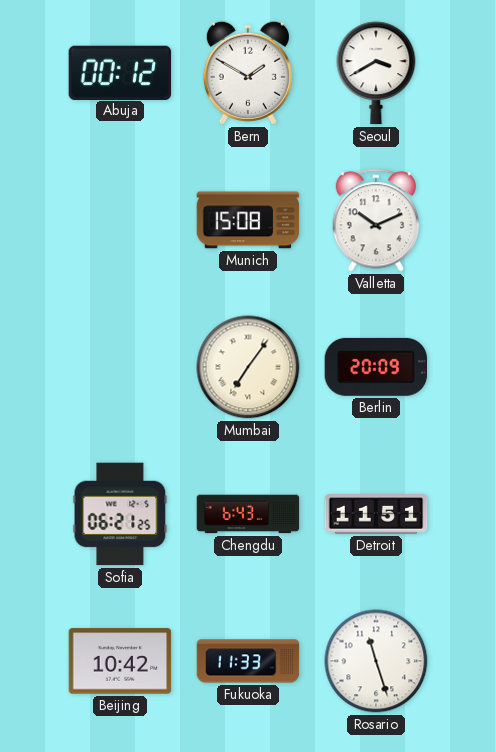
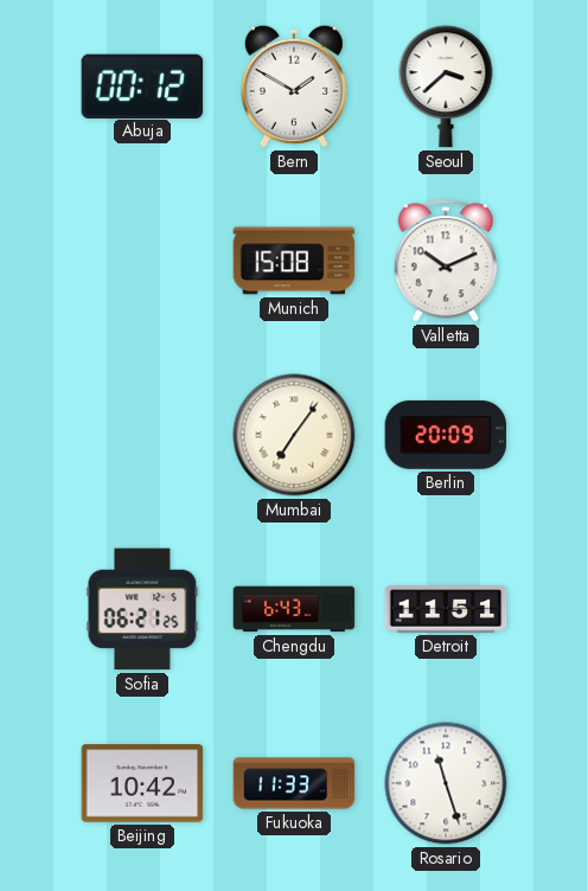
Seoul: 3:40 -> 3:38
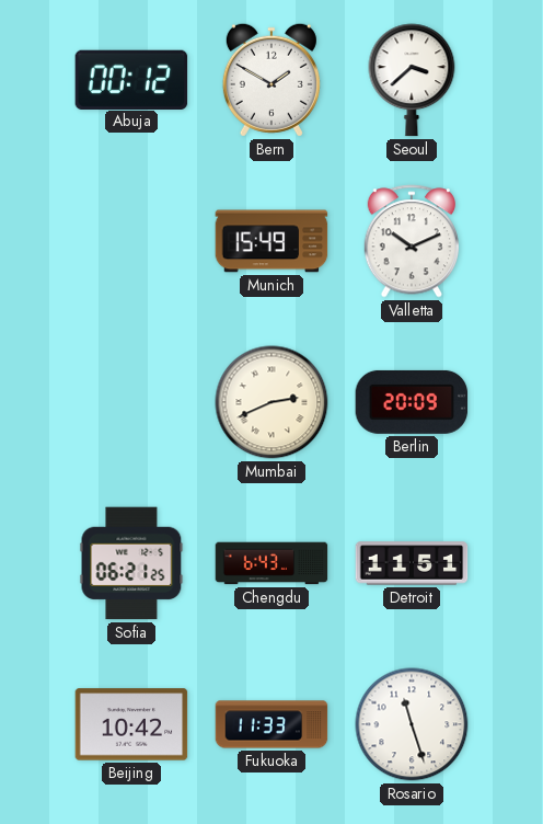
Munich: 15:08 -> 15:49
Mumbai: 7:06 -> 2:41
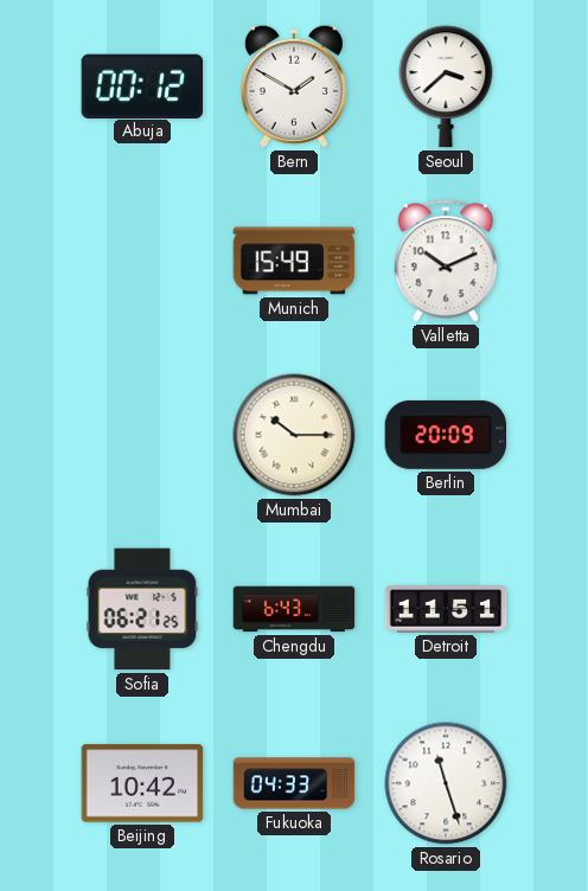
Mumbai: 2:41 -> 10:15
Fukuoka: 11:33 -> 04:33
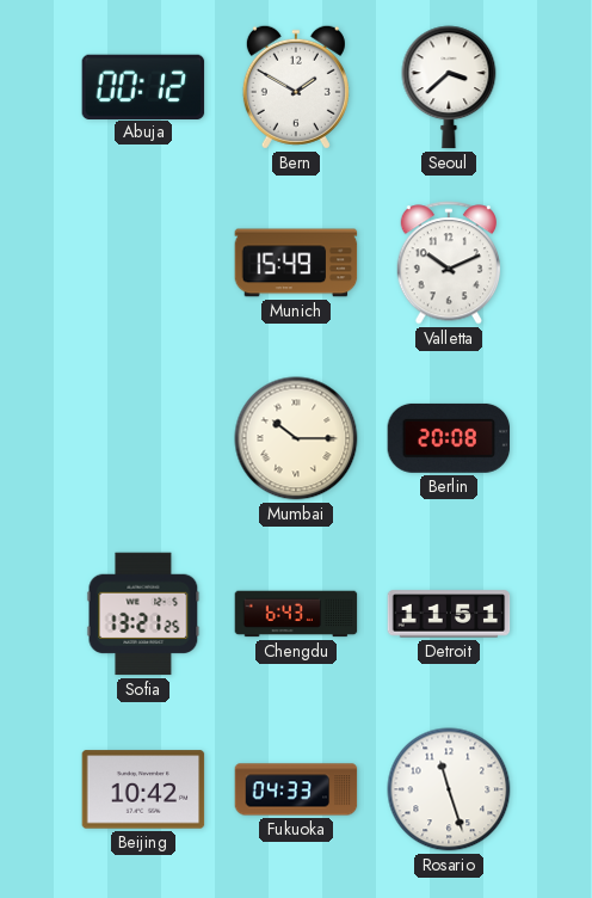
Berlin: 20:09 -> 20:08
Sofia: 06:21 -> 13:21
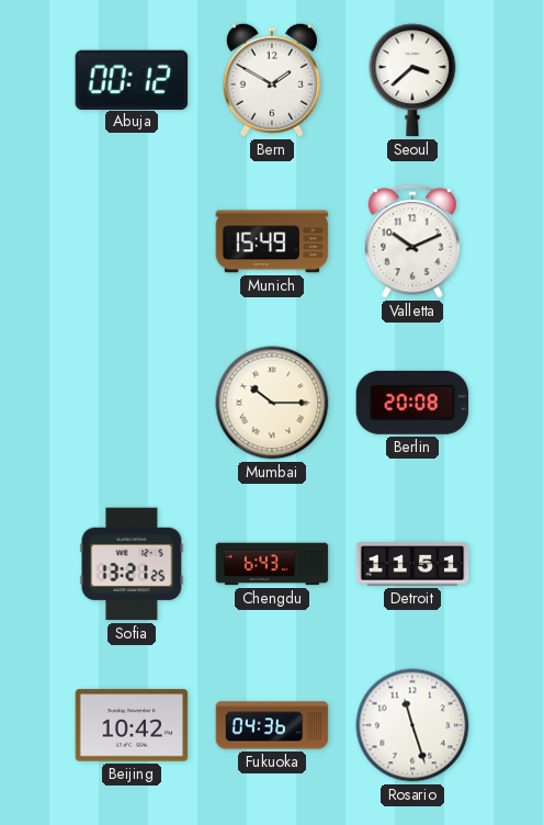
Fukuoka: 04:33 -> 04:36
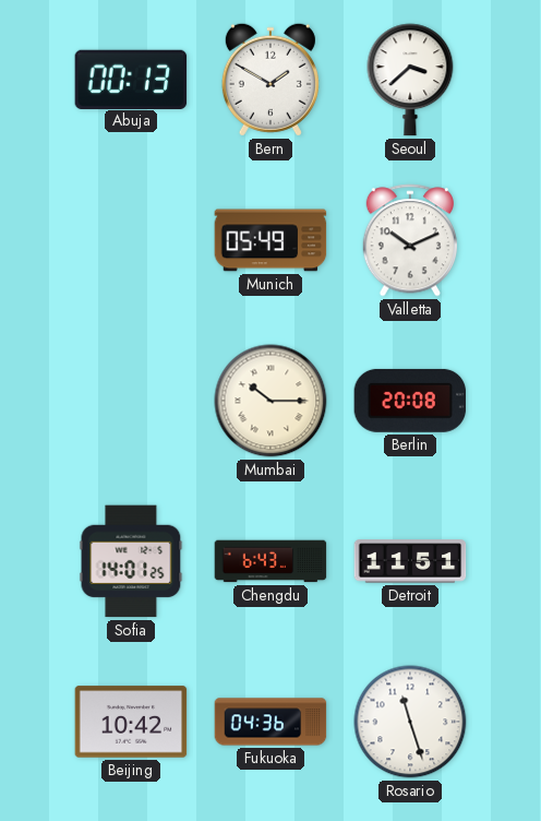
Abuja: 00:12 -> 00:13
Munich: 15:49 -> 05:49
Sofia: 13:21 -> 14:01
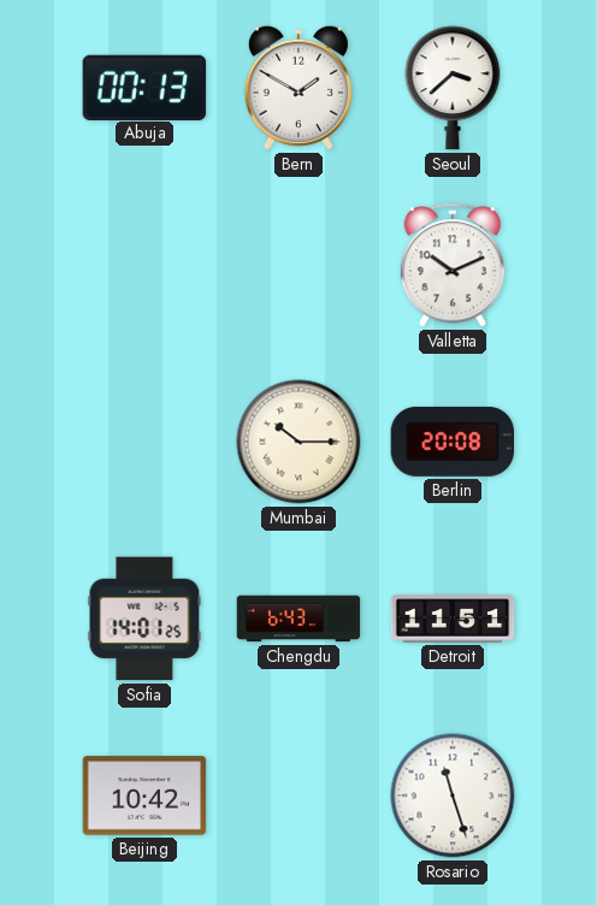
Munich: 05:49 -> none
Fukuoka: 04:36 -> none
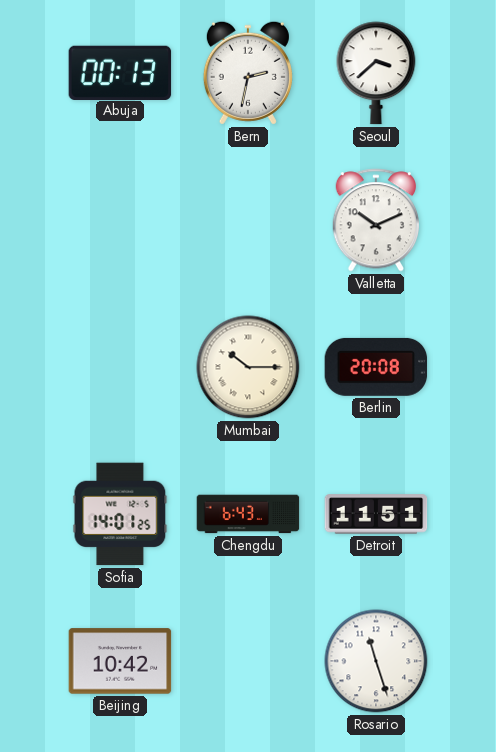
Bern: 1:50 -> 2:32
